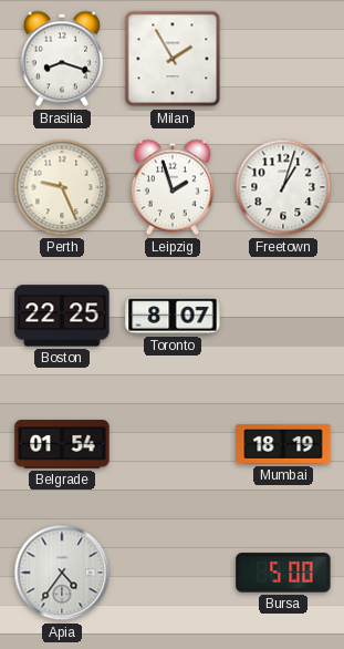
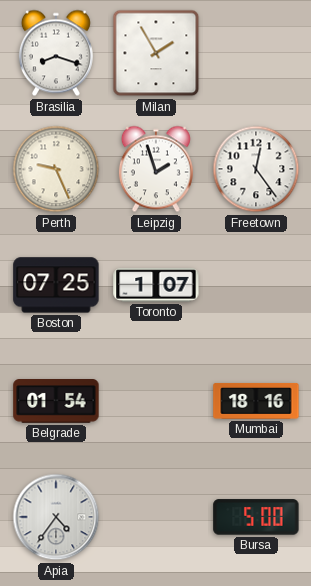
Freetown: 1:03 -> 12:24
Boston: 22:25 -> 07:25
Toronto: 8:07 -> 1:07
Mumbai: 18:19 -> 18:16
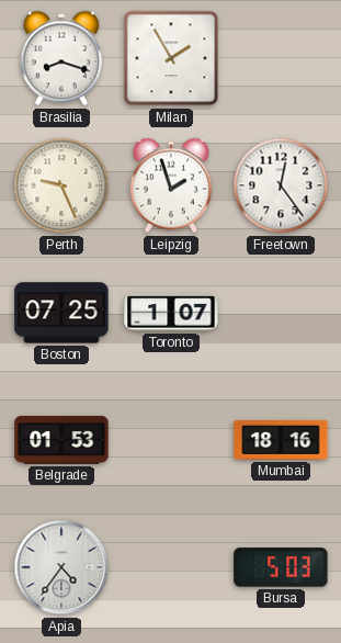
Belgrade: 01:54 -> 01:53
Bursa: 5:00 -> 5:03
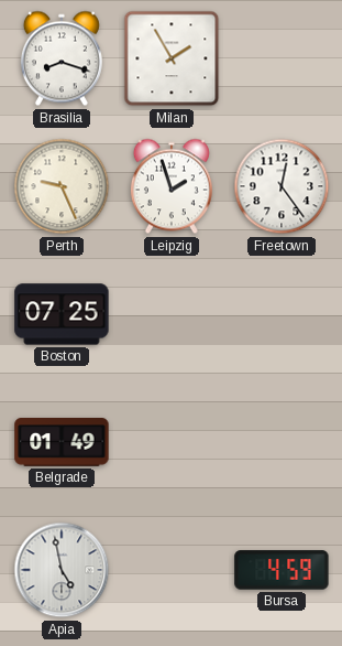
Toronto: 1:07 -> none
Belgrade: 01:53 -> 01:49
Mumbai: 18:16 -> none
Apia: 4:36 -> 4:58
Bursa: 5:03 -> 4:59
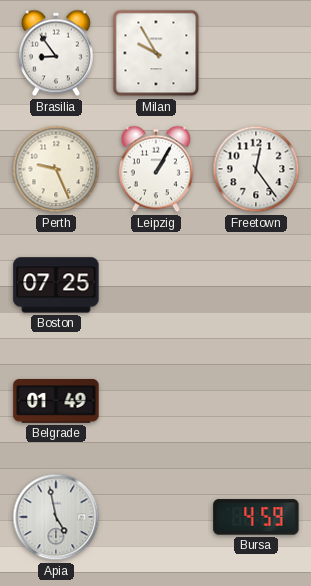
Brasilia: 8:18 -> 8:54
Milan: 1:55 -> 9:55
Leipzig: 1:57 -> 1:05
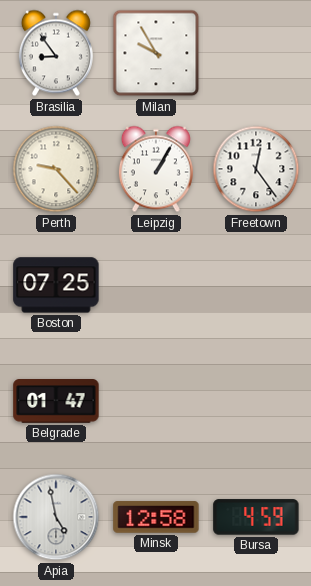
Perth: 9:26 -> 9:23
Belgrade: 01:49 -> 01:47
Minsk: none -> 12:58
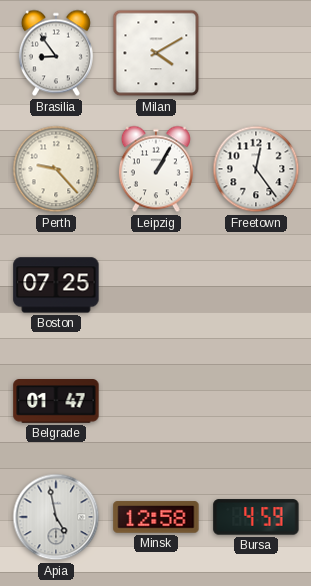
Milan: 9:55 -> 4:10
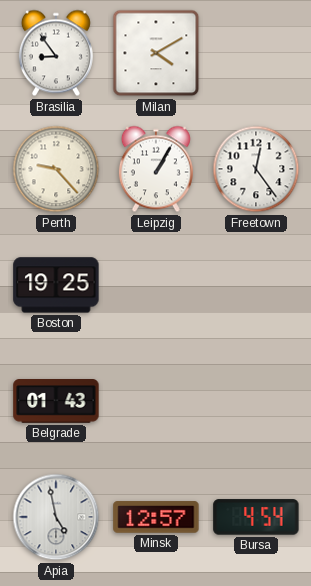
Boston: 07:25 -> 19:25
Belgrade: 01:47 -> 01:43
Minsk: 12:58 -> 12:57
Bursa: 4:59 -> 4:54
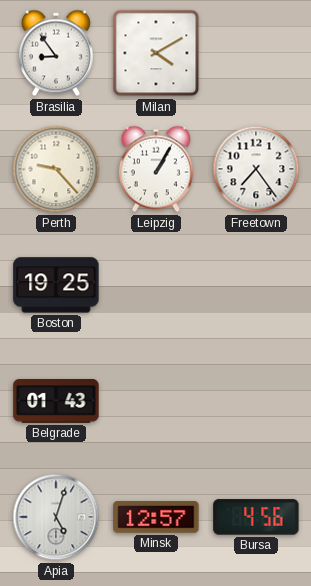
Freetown: 12:24 -> 7:24
Apia: 4:58 -> 5:03
Bursa: 4:54 -> 4:56
